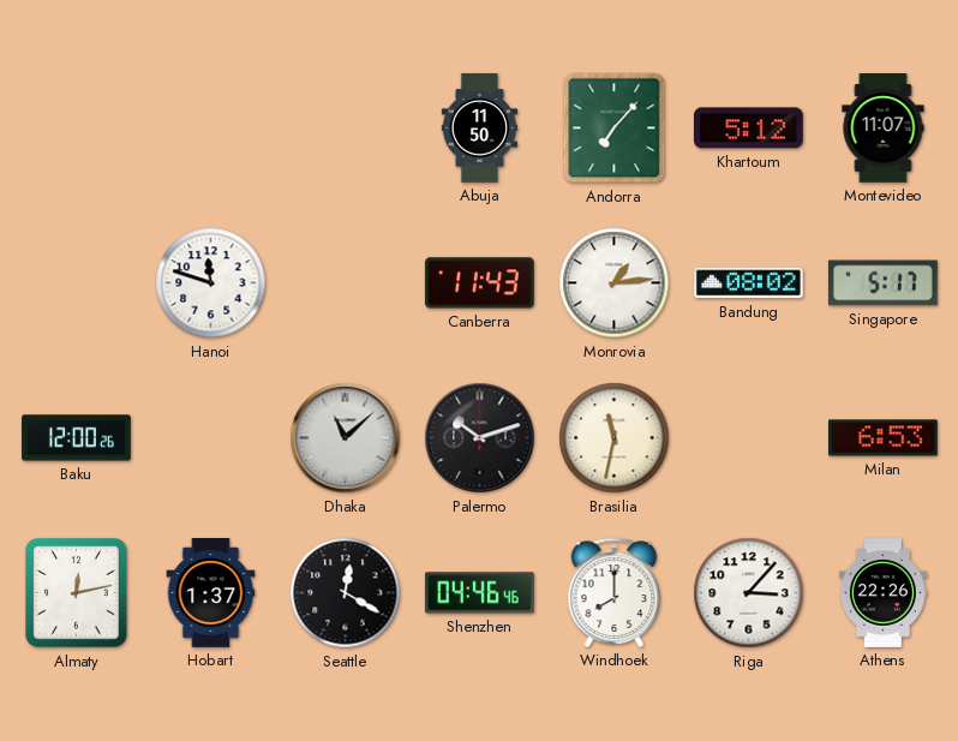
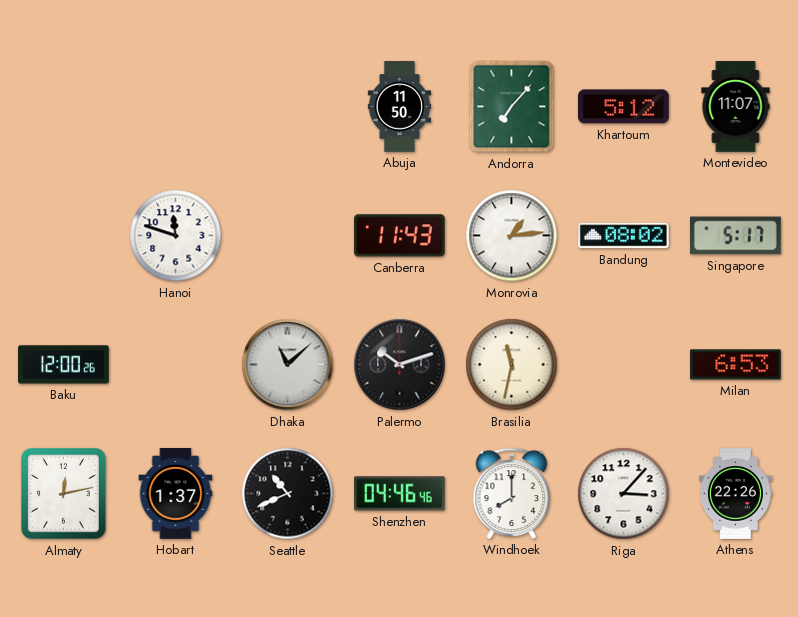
Seattle: 12:20 -> 10:41
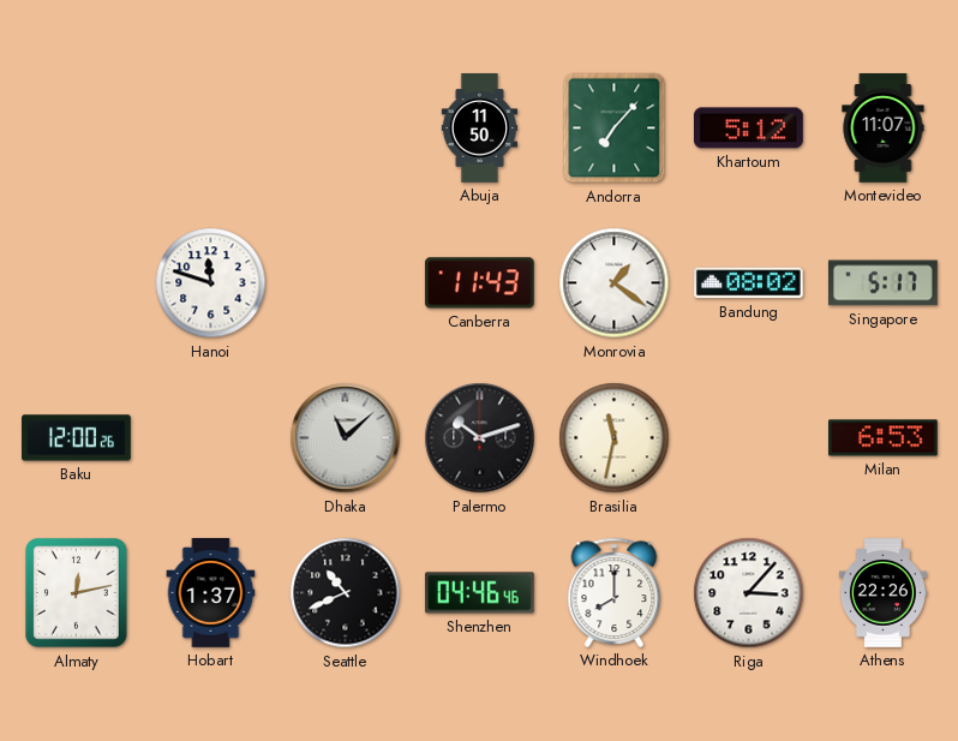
Monrovia: 1:14 -> 1:21
